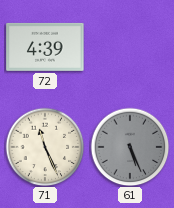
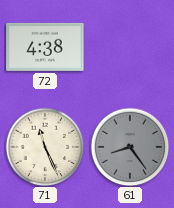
72: 4:39 -> 4:38
61: 5:26 -> 8:24
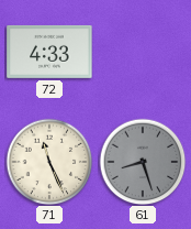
72: 4:38 -> 4:33
61: 8:24 -> 8:27
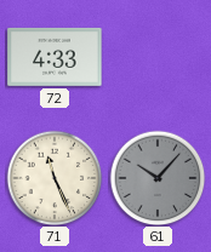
61: 8:27 -> 10:07
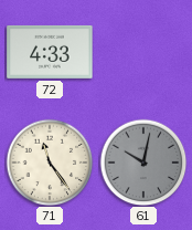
71: 11:26 -> 11:24
61: 10:07 -> 10:02
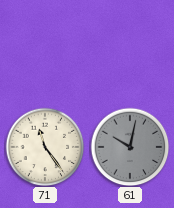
72: 4:33 -> none
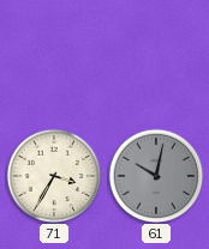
71: 11:24 -> 3:35
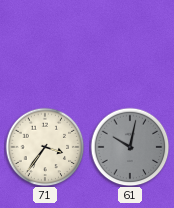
71: 3:35 -> 3:36
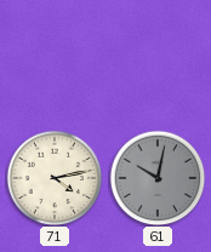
71: 3:36 -> 4:13
